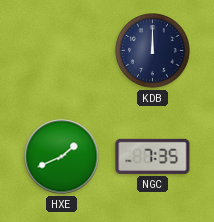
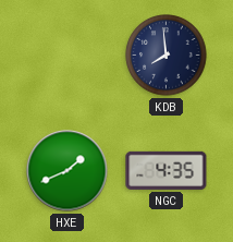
KDB: 12:00 -> 7:59
NGC: 7:35 -> 4:35
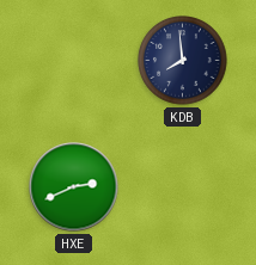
HXE: 1:41 -> 2:41
NGC: 4:35 -> none
